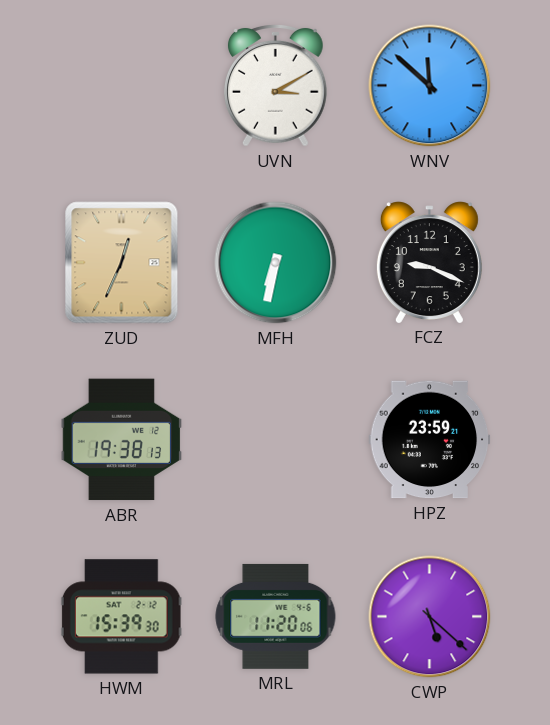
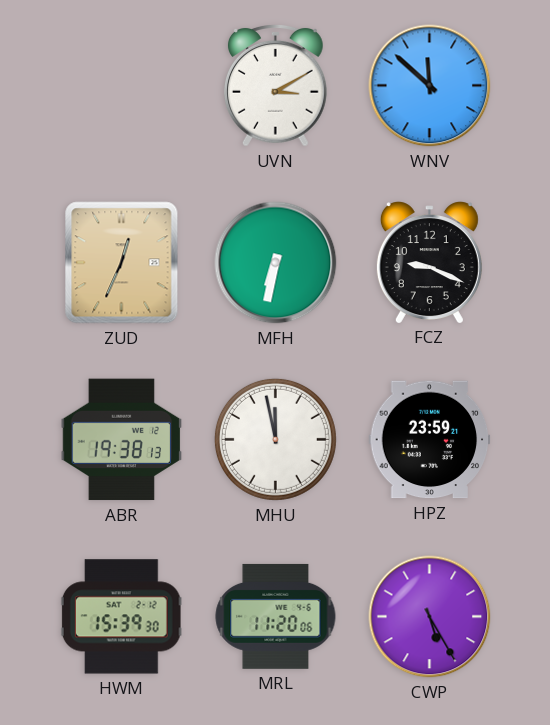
MHU: none -> 11:58
CWP: 5:22 -> 5:25
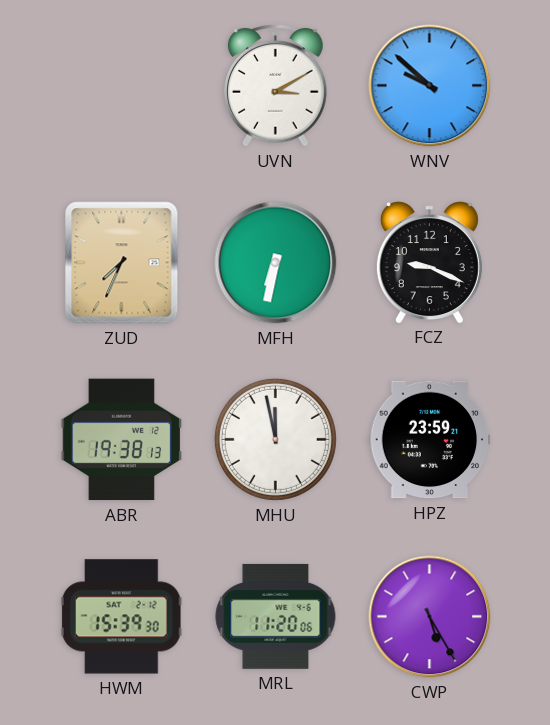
WNV: 11:52 -> 9:52
ZUD: 12:34 -> 7:34
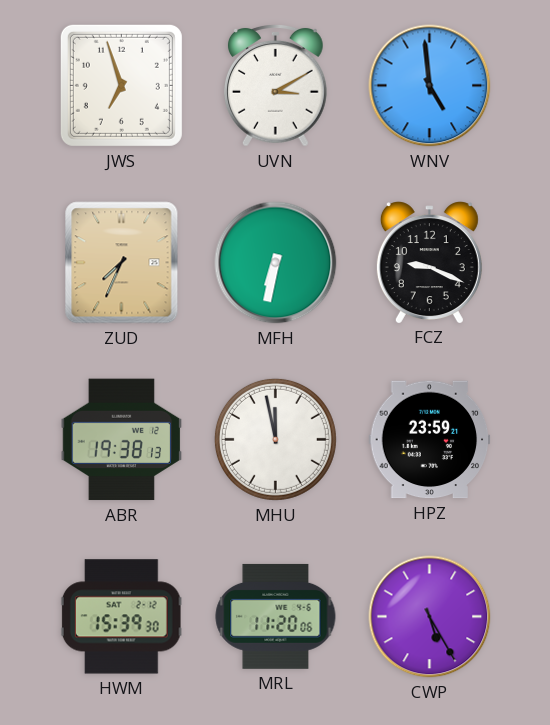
JWS: none -> 6:57
WNV: 9:52 -> 4:59
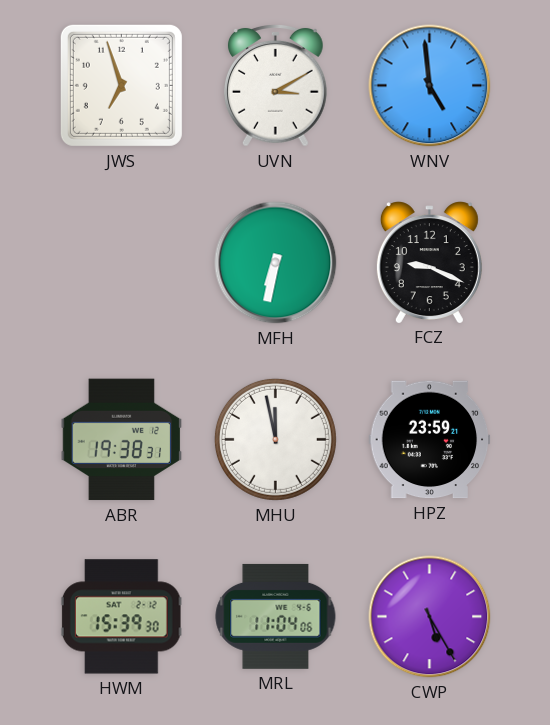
ZUD: 7:34 -> none
ABR: 19:38:13 -> 19:38:31
MRL: 11:20 -> 11:04
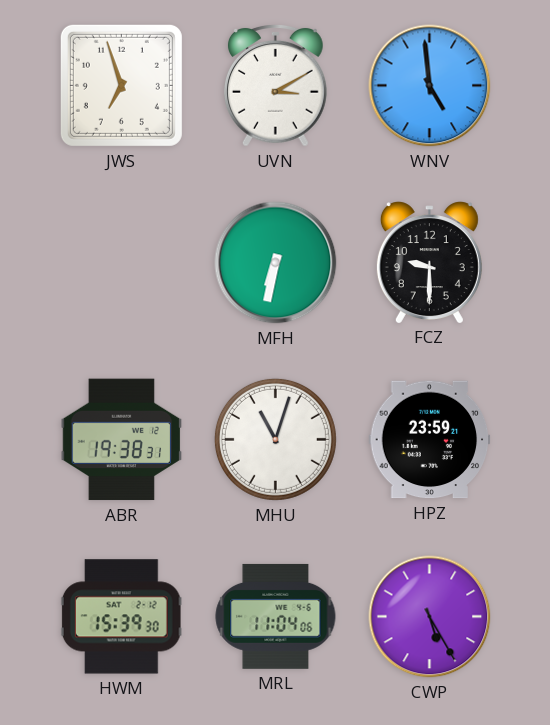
FCZ: 9:19 -> 9:30
MHU: 11:58 -> 11:03
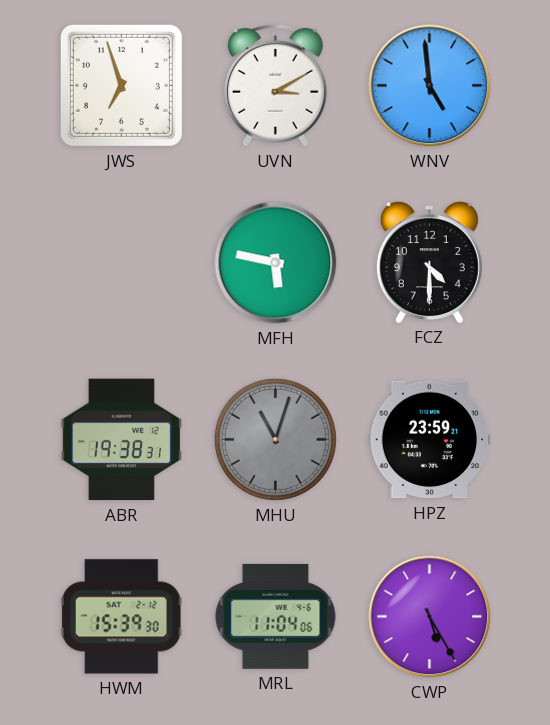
MFH: 6:32 -> 5:47
FCZ: 9:30 -> 4:30
MHU dial: white -> grey
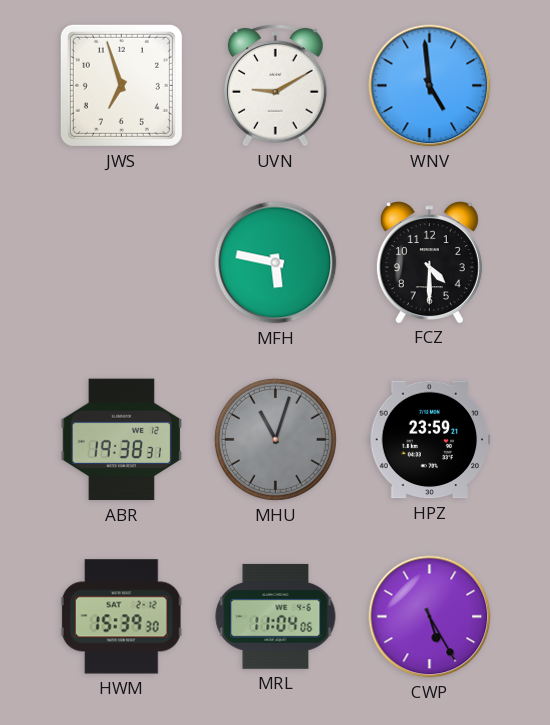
UVN: 3:10 -> 9:10
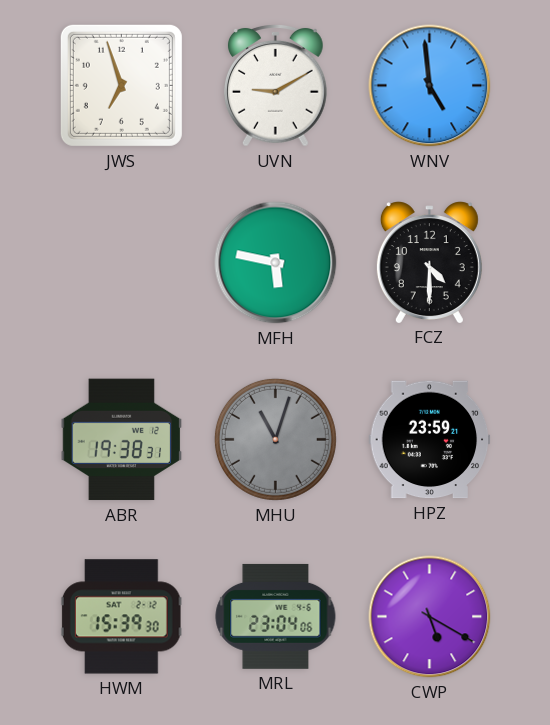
MRL: 11:04 -> 23:04
CWP: 5:25 -> 5:20
